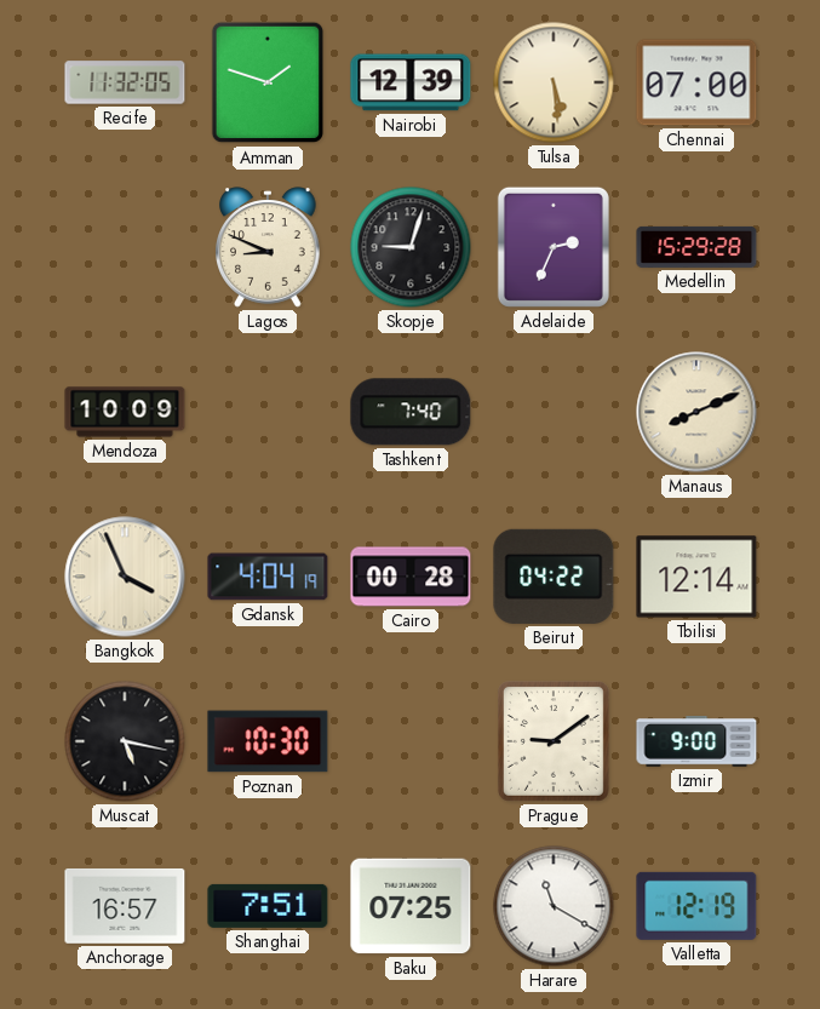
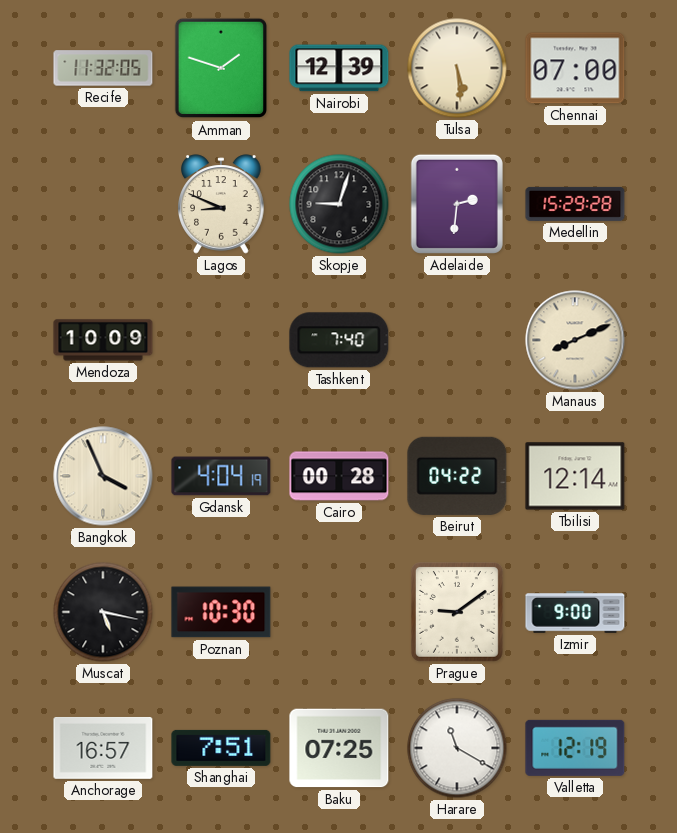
Adelaide: 2:34 -> 2:31
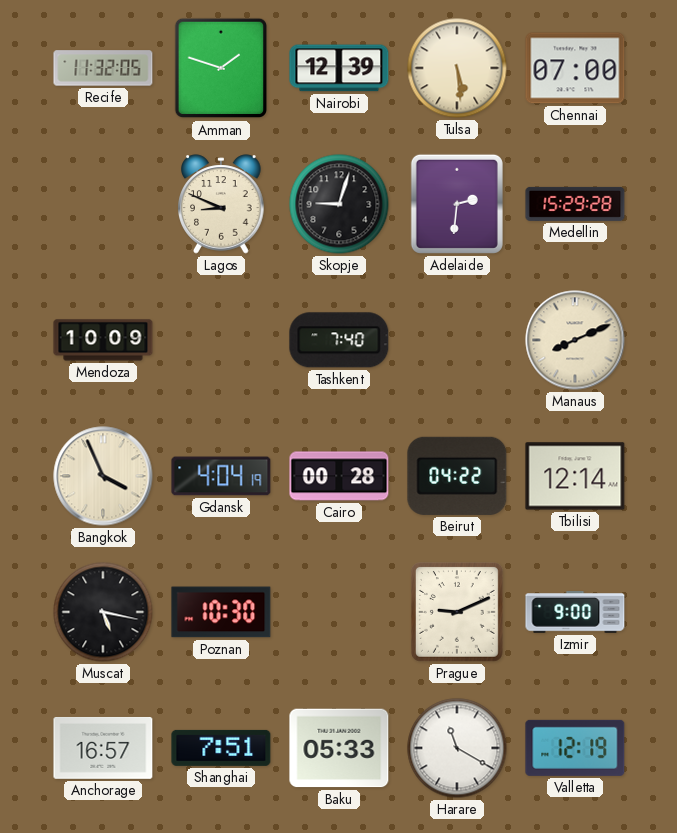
Prague: 9:09 -> 9:11
Baku: 07:25 -> 05:33
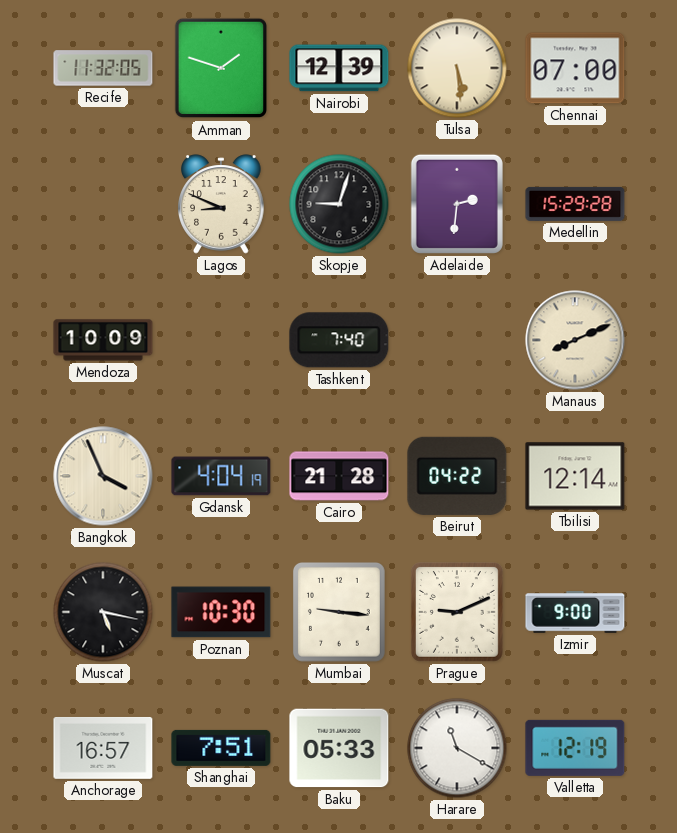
Cairo: 00:28 -> 21:28
Mumbai: none -> 9:16
